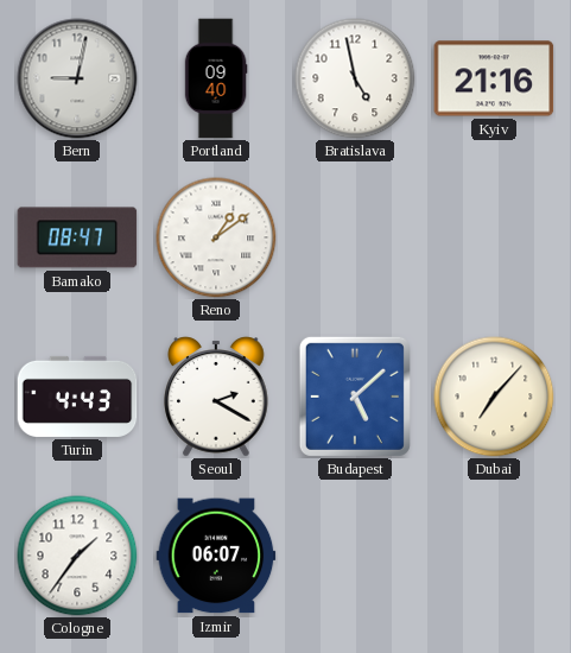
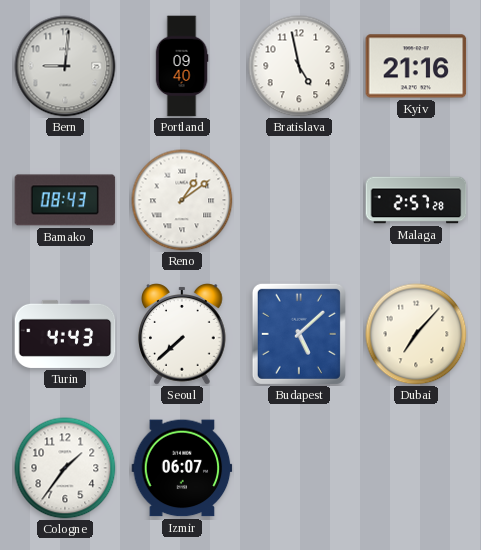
Bern: 9:02 -> 9:01
Bamako: 08:47 -> 08:43
Malaga: none -> 2:57
Seoul: 2:20 -> 7:38
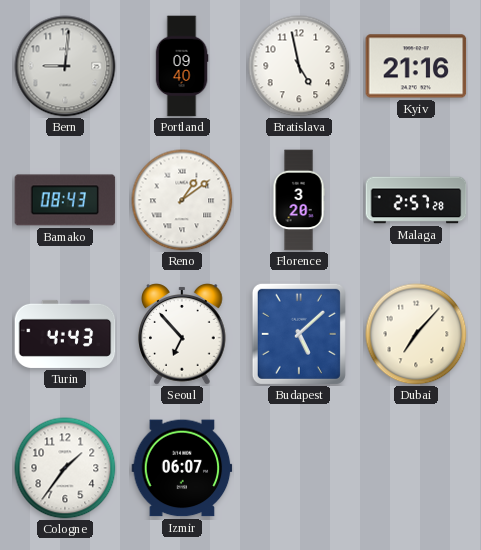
Florence: none -> 3:20
Seoul: 7:38 -> 6:53
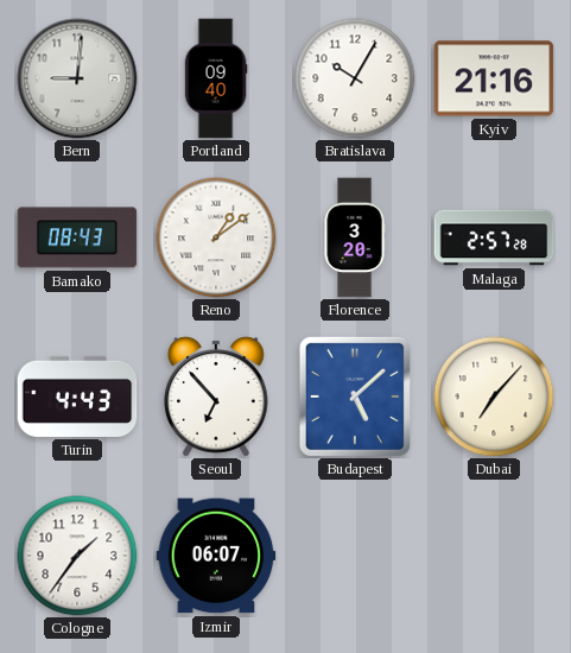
Bratislava: 4:58 -> 10:05
